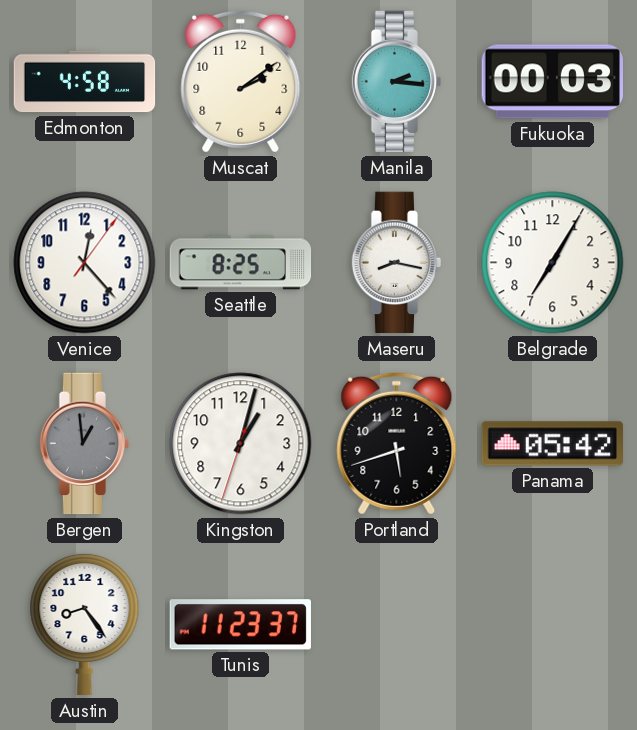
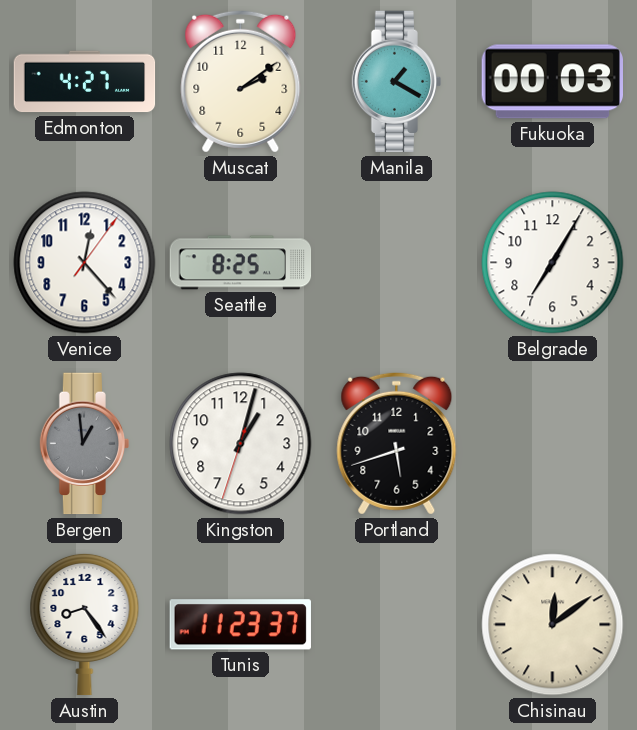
Edmonton: 4:58 -> 4:27
Manila: 2:16 -> 1:20
Maseru: 8:17 -> none
Panama: 05:42 -> none
Chisinau: none -> 12:09
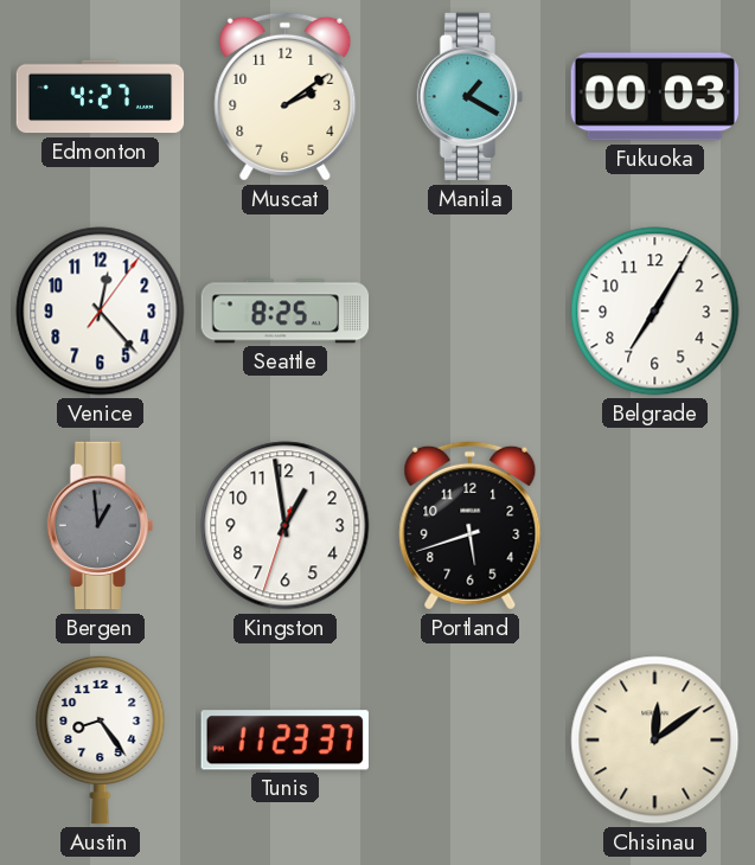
Kingston: 1:02 -> 12:58
